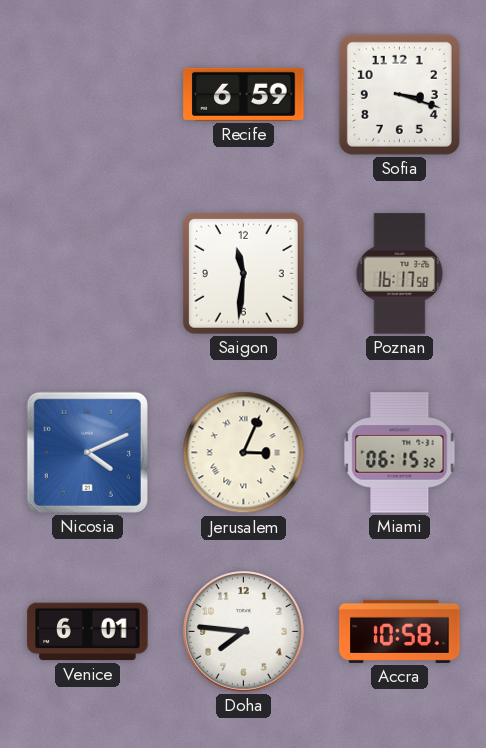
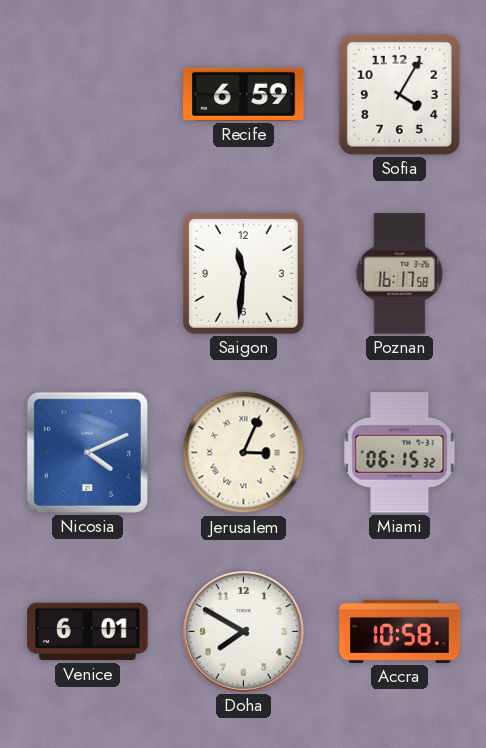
Sofia: 3:18 -> 4:05
Doha: 7:46 -> 7:50
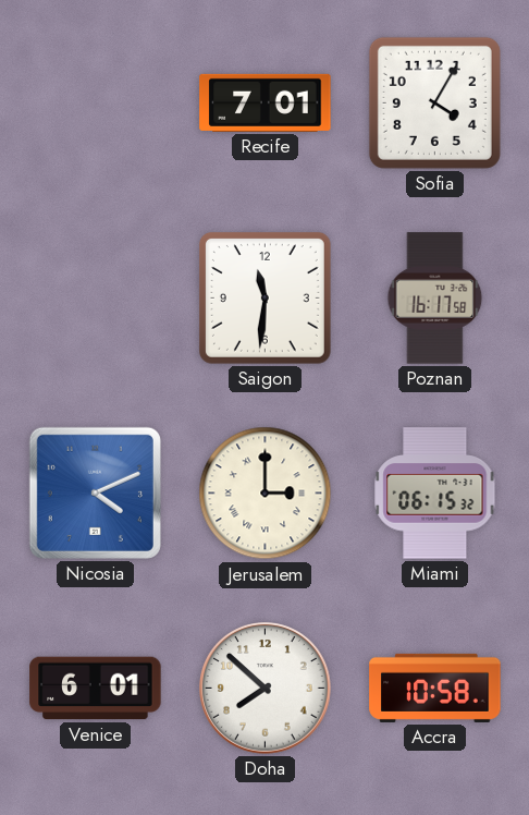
Recife: 6:59 -> 7:01
Jerusalem: 3:04 -> 3:00
Doha: 7:50 -> 7:52
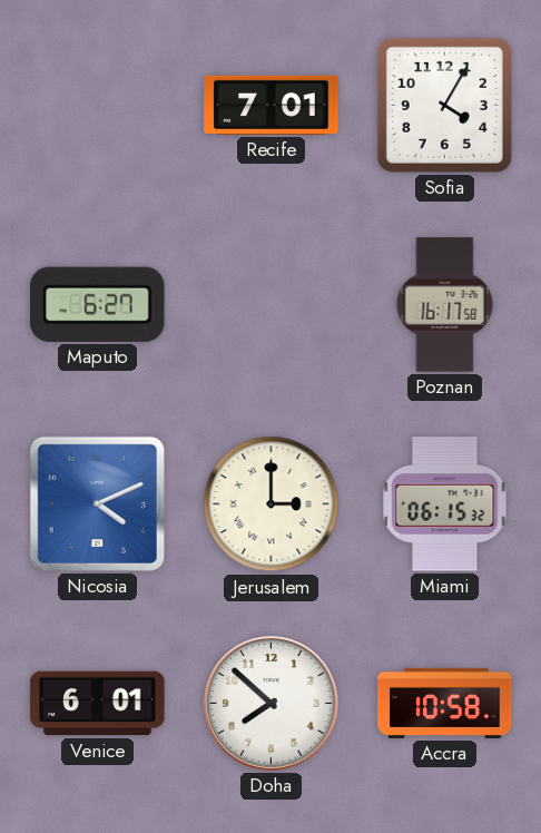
Maputo: none -> 6:27
Saigon: 11:31 -> none
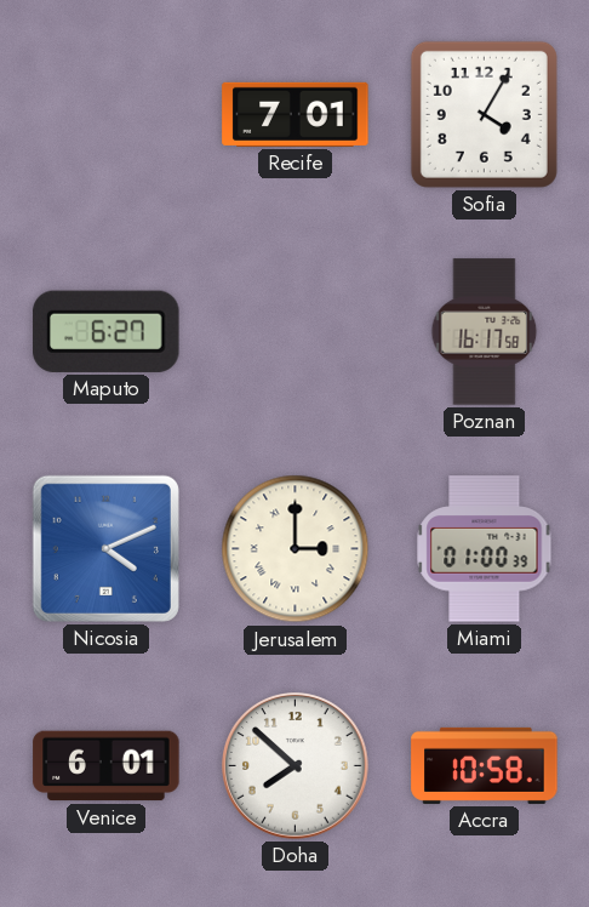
Miami: 06:15 -> 01:00
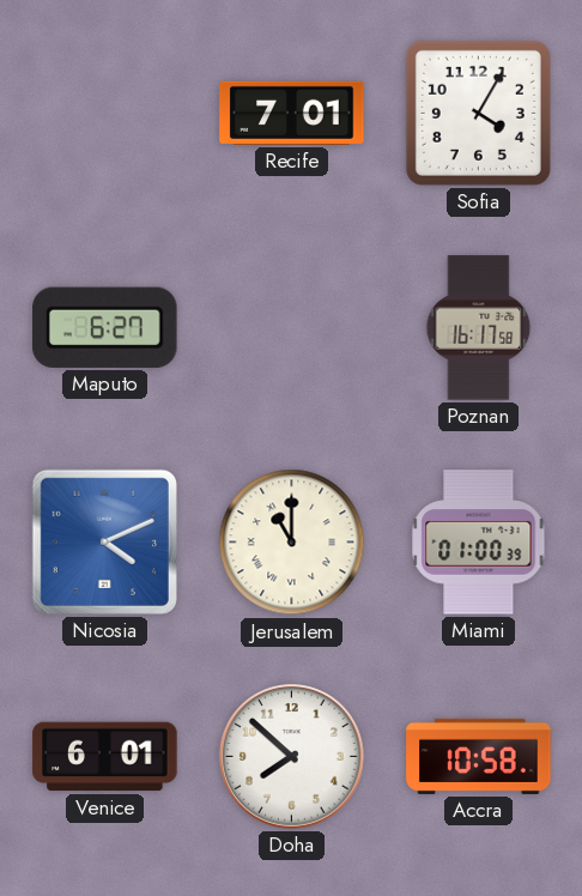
Jerusalem: 3:00 -> 11:00
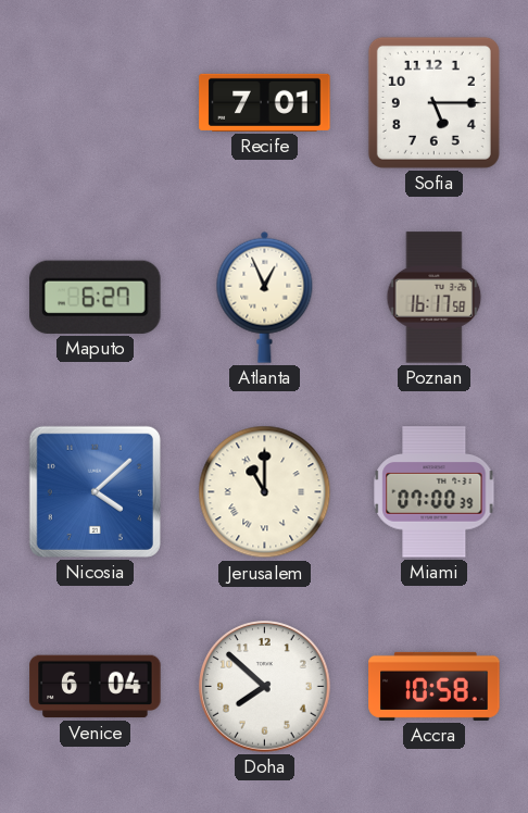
Sofia: 4:05 -> 5:15
Atlanta: none -> 12:56
Nicosia: 4:11 -> 4:08
Miami: 01:00 -> 07:00
Venice: 6:01 -> 6:04
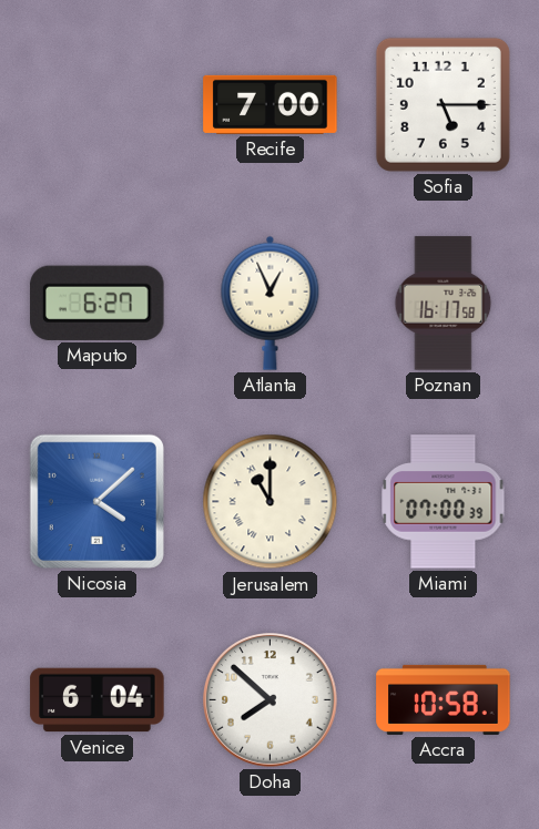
Recife: 7:01 -> 7:00
